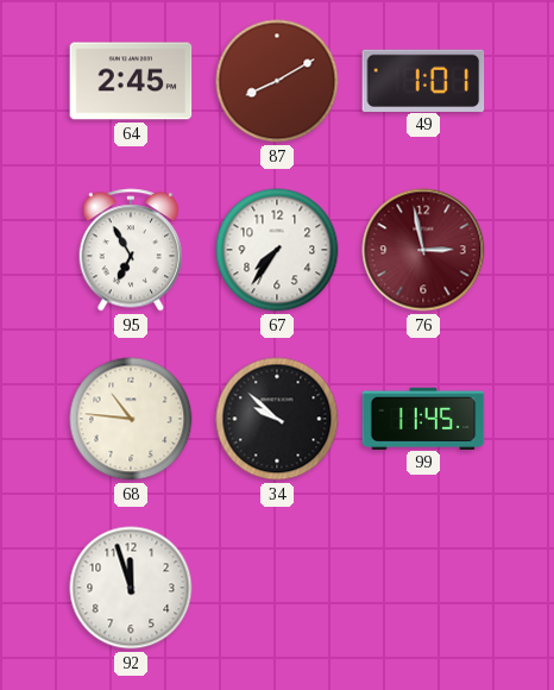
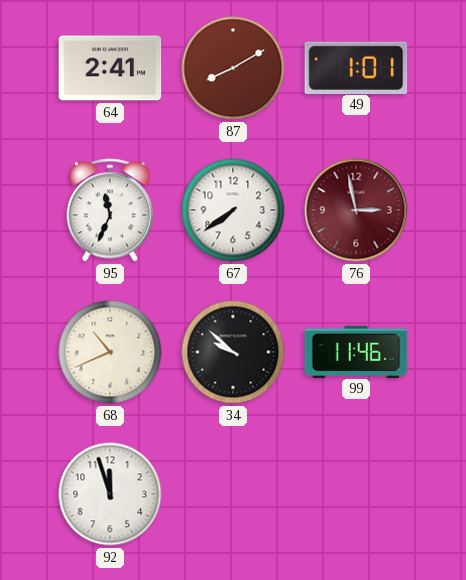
64: 2:45 -> 2:41
95: 6:55 -> 11:34
67: 7:36 -> 7:39
68: 10:46 -> 10:41
99: 11:45 -> 11:46
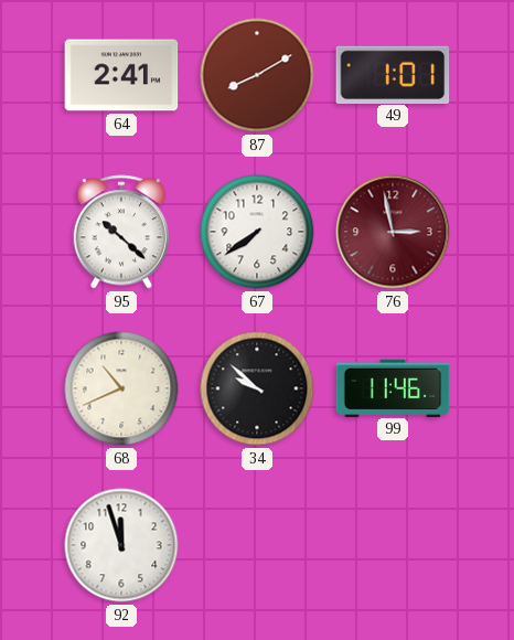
95: 11:34 -> 10:22
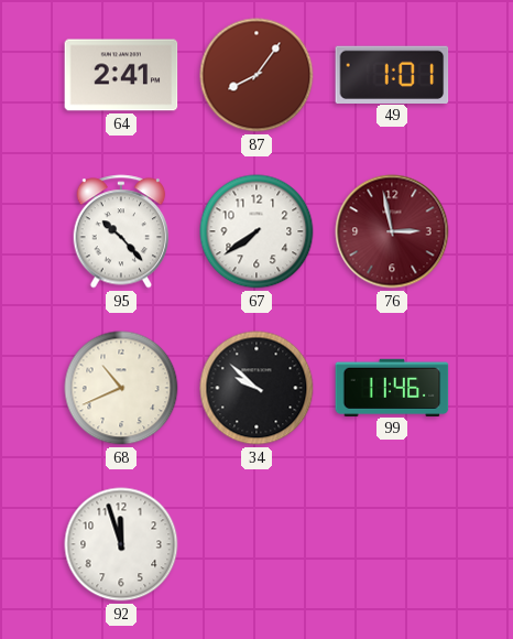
87: 8:10 -> 8:06
95: 10:22 -> 10:23
